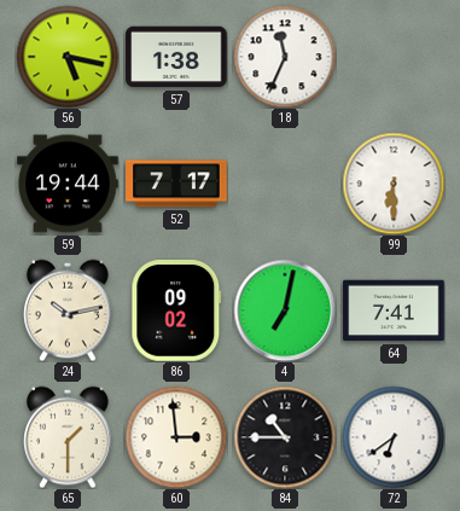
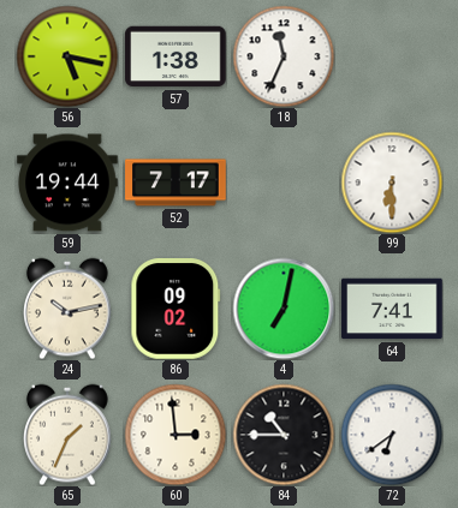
65: 1:30 -> 1:34
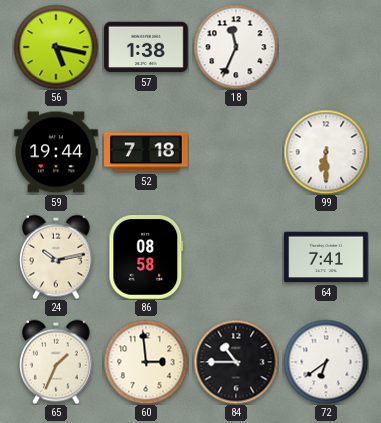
52: 7:17 -> 7:18
86: 09:02 -> 08:58
4: 7:02 -> none
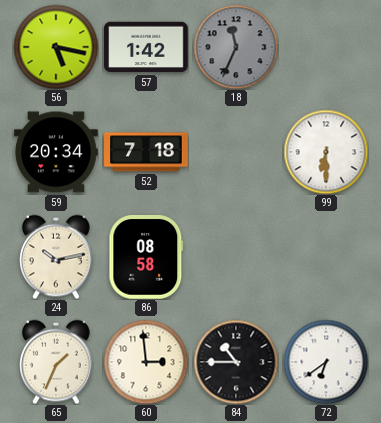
57: 1:38 -> 1:42
18 dial: white -> grey
59: 19:44 -> 20:34
64: 7:41 -> none
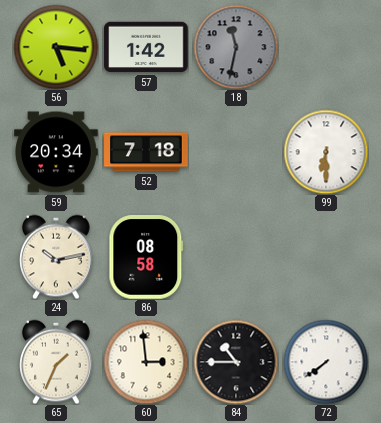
56: 5:17 -> 5:16
18: 11:34 -> 11:32
72: 6:39 -> 7:39
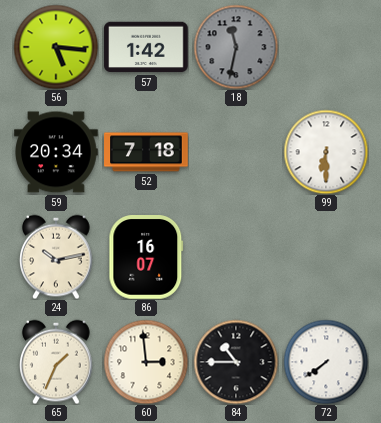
86: 08:58 -> 16:07
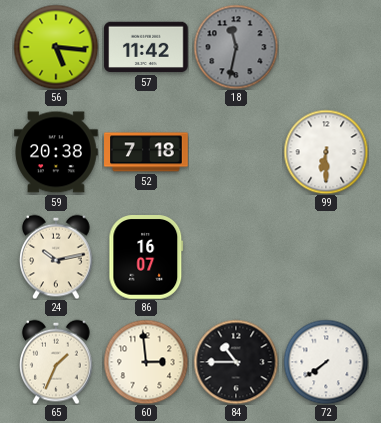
57: 1:42 -> 11:42
59: 20:34 -> 20:38
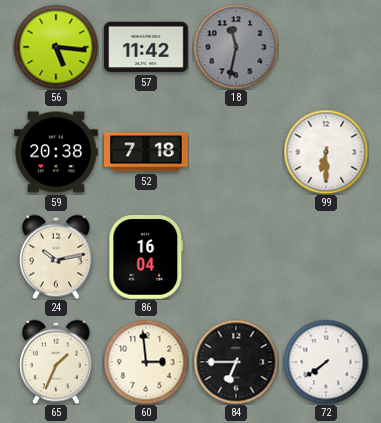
86: 16:07 -> 16:04
84: 10:45 -> 6:45
